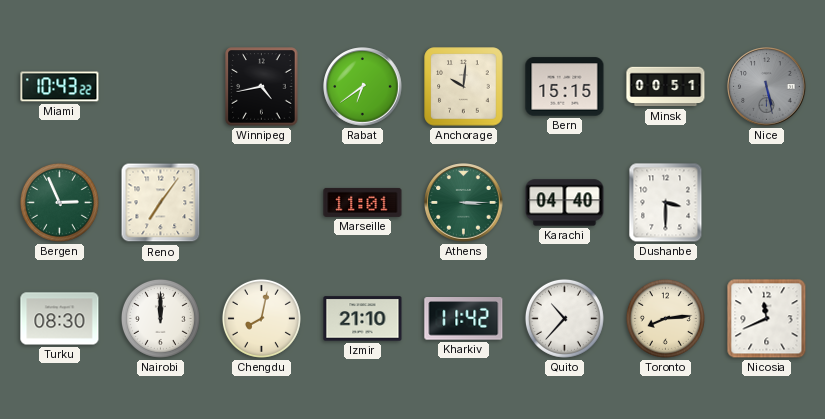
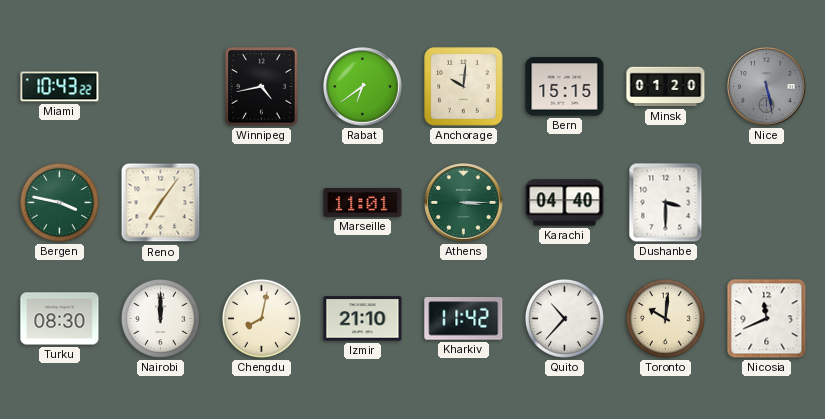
Minsk: 00:51 -> 01:20
Bergen: 2:56 -> 3:47
Toronto: 8:14 -> 10:01
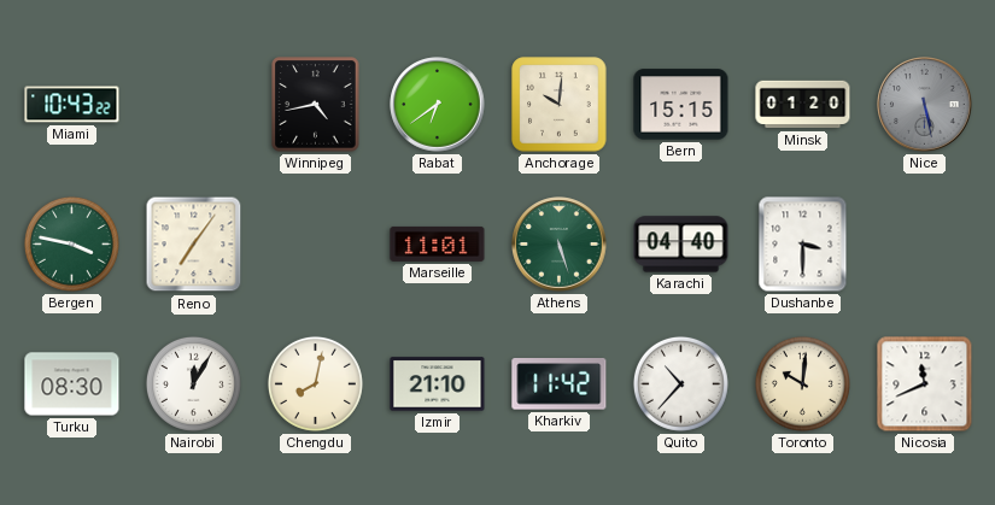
Athens: 3:15 -> 5:27
Nairobi: 12:00 -> 12:05
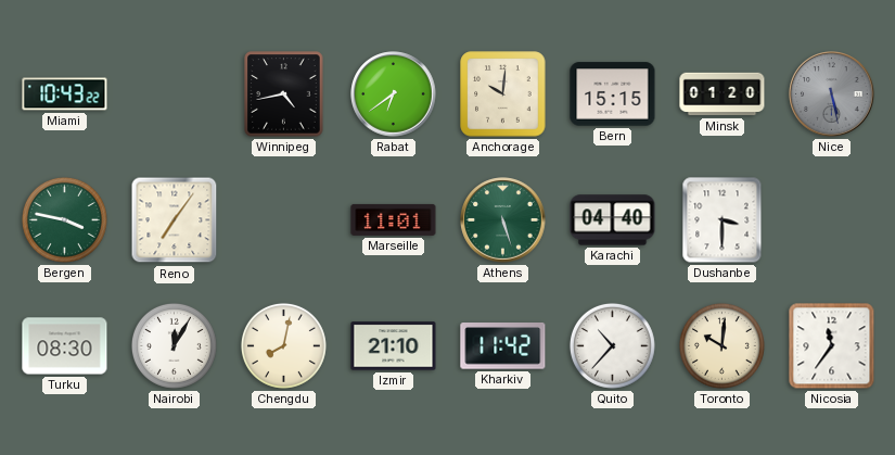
Nicosia: 11:41 -> 11:36
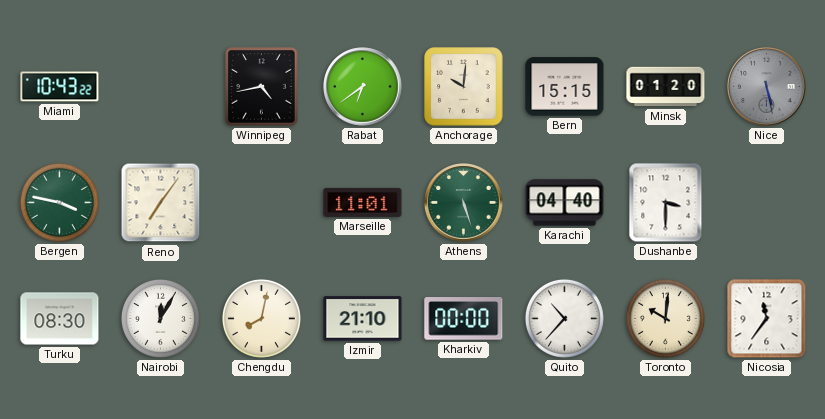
Kharkiv: 11:42 -> 00:00
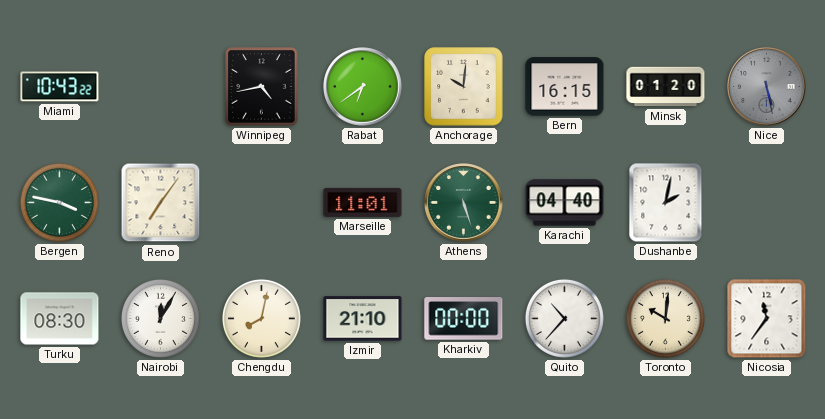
Bern: 15:15 -> 16:15
Dushanbe: 3:30 -> 2:02
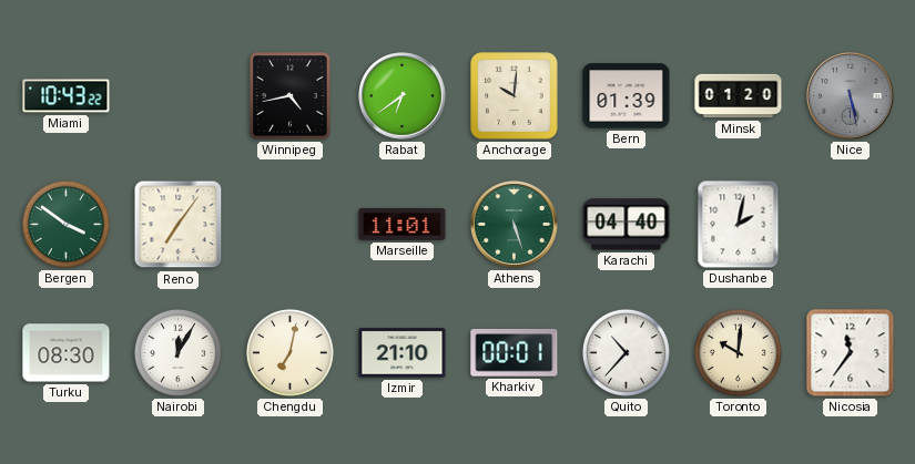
Bern: 16:15 -> 01:39
Bergen: 3:47 -> 3:51
Chengdu: 8:02 -> 7:02
Kharkiv: 00:00 -> 00:01
